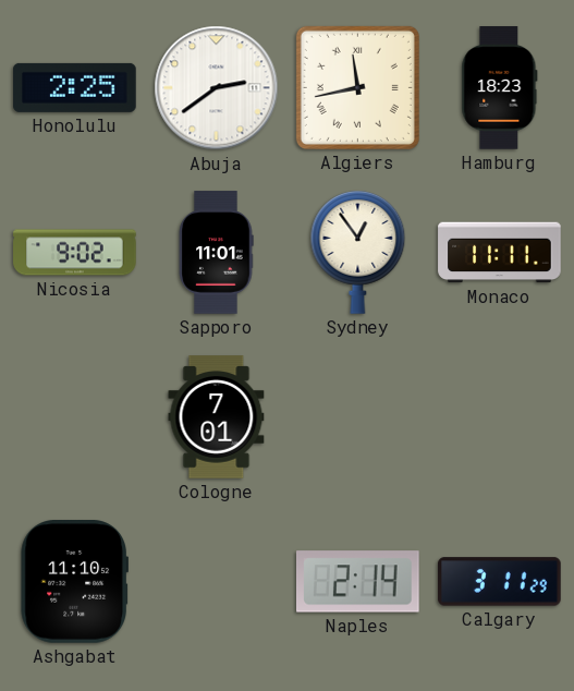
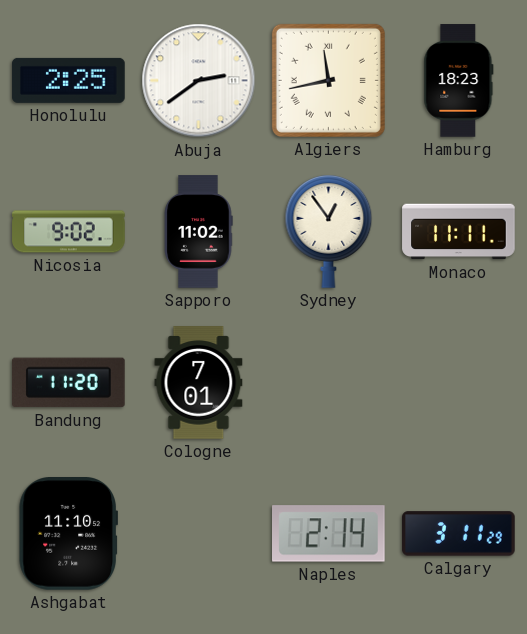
Sapporo: 11:01 -> 11:02
Bandung: none -> 11:20
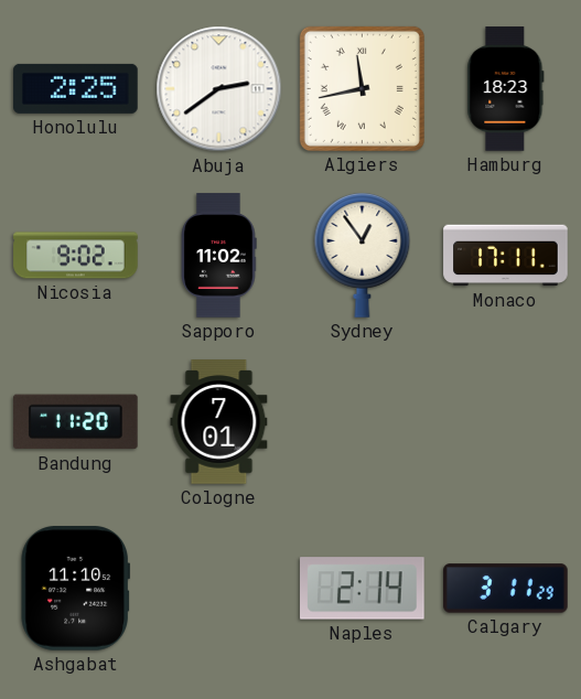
Monaco: 11:11 -> 17:11
